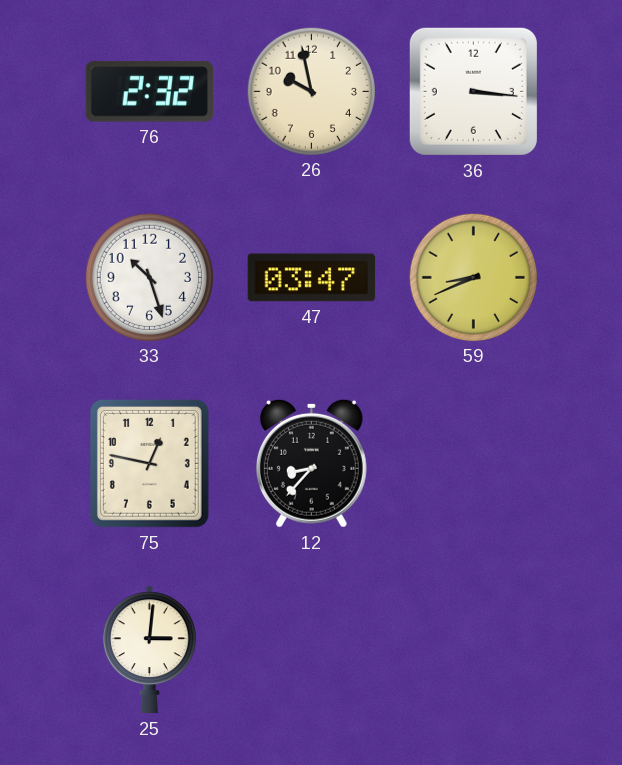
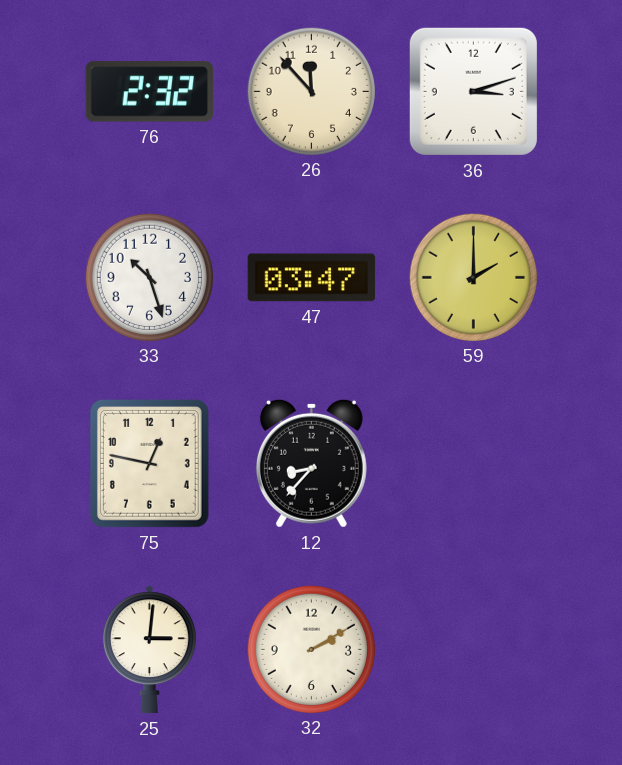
26: 9:58 -> 11:53
36: 3:16 -> 3:12
59: 8:41 -> 2:00
32: none -> 2:10
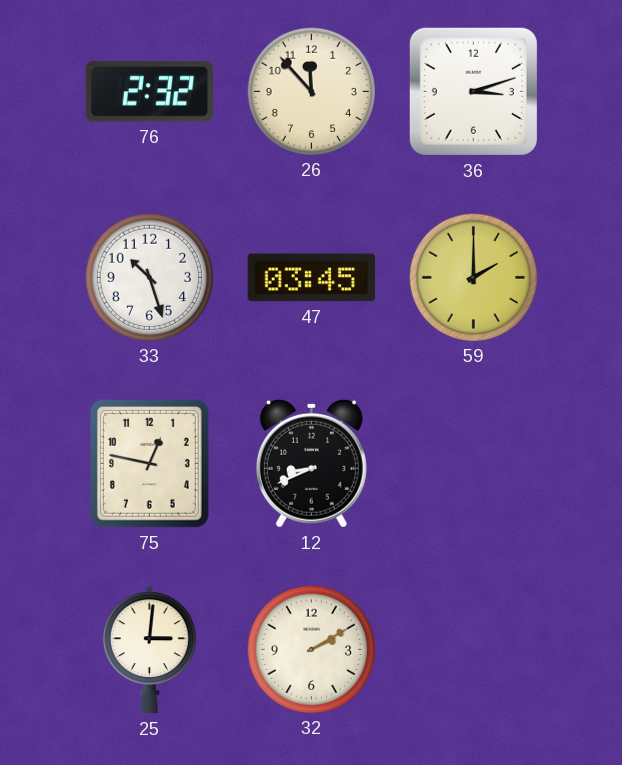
47: 03:47 -> 03:45
12: 8:37 -> 8:41
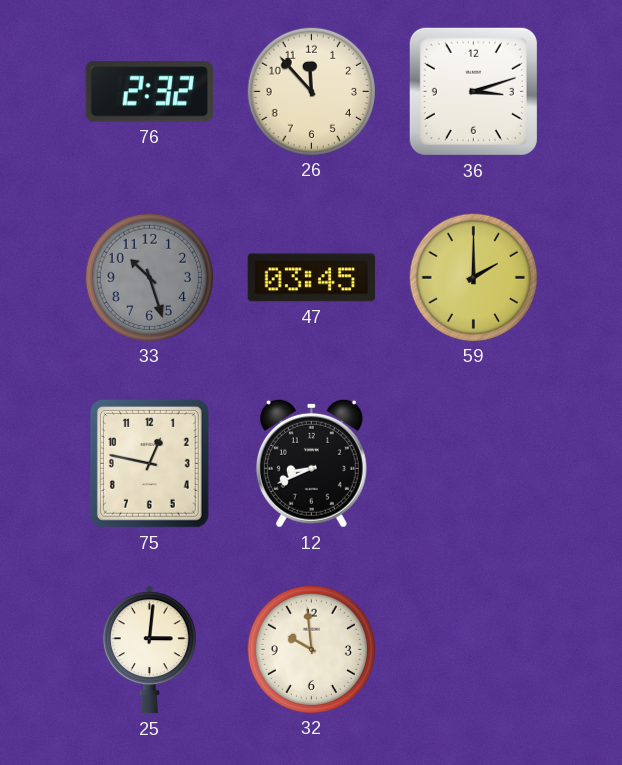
33 dial: white -> grey
32: 2:10 -> 9:59
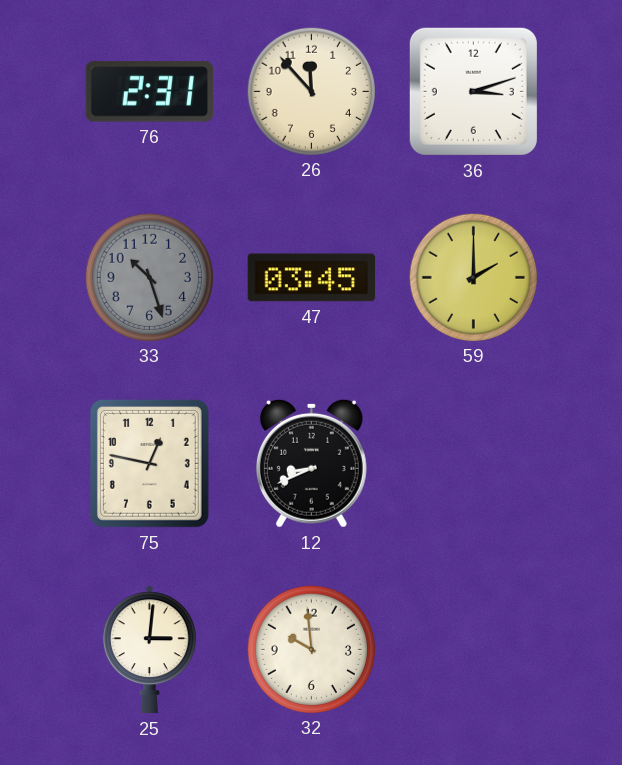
76: 2:32 -> 2:31
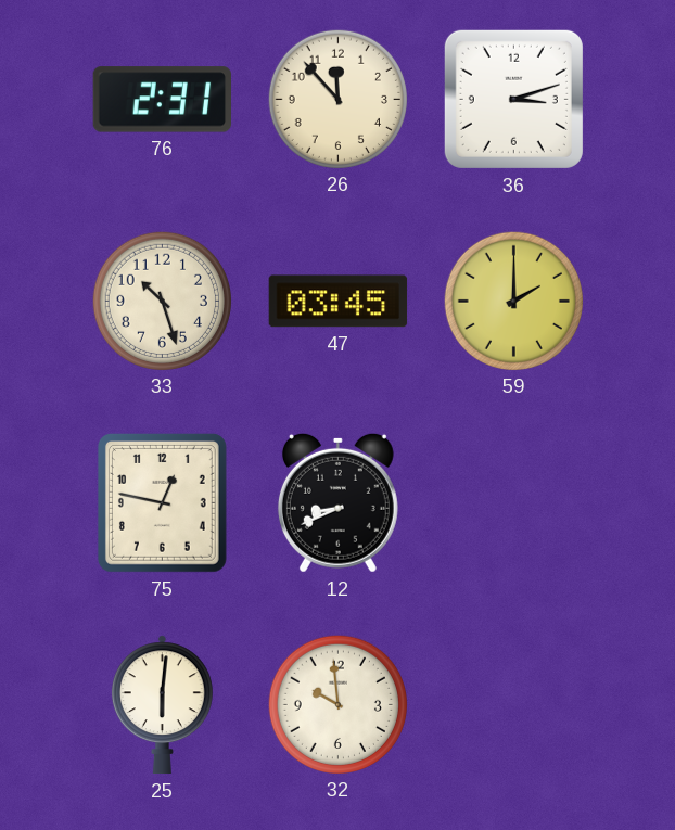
33 dial: grey -> cream
25: 3:01 -> 6:01
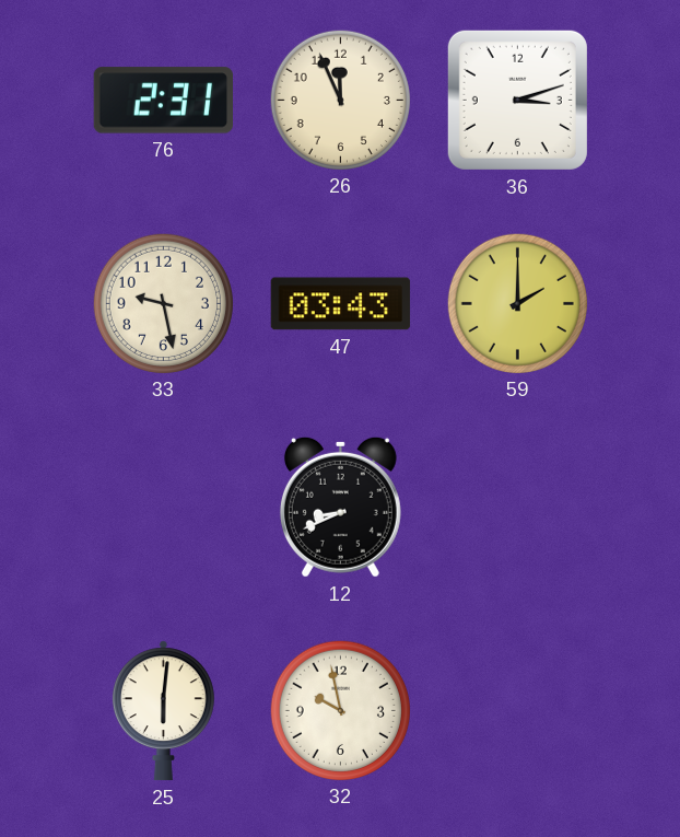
26: 11:53 -> 11:56
33: 10:27 -> 9:28
47: 03:45 -> 03:43
75: 12:47 -> none
32: 9:59 -> 9:58
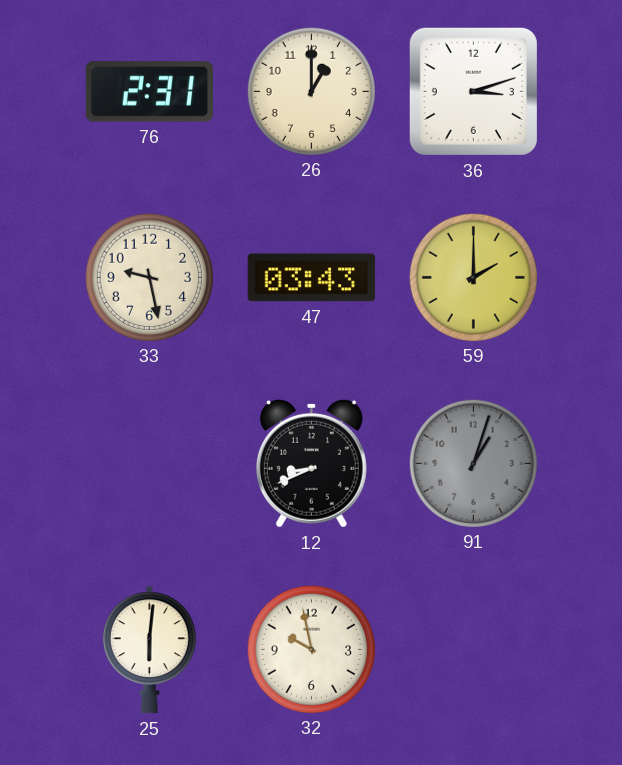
26: 11:56 -> 1:00
91: none -> 1:03
